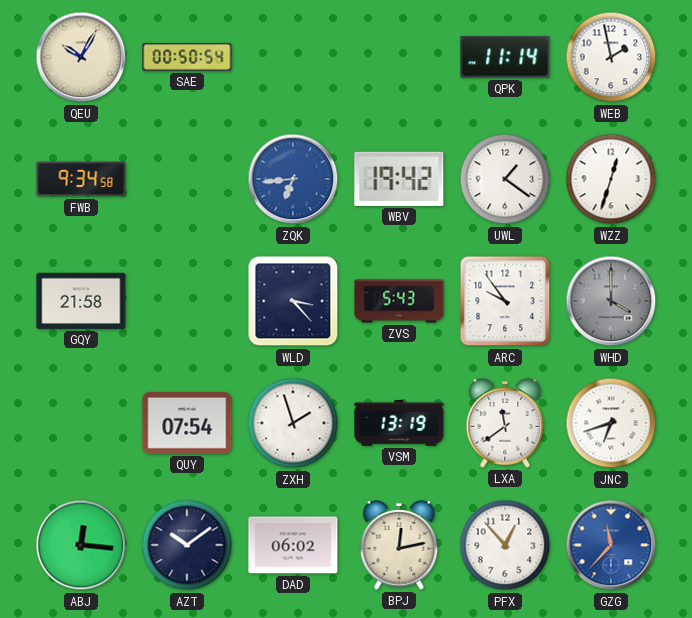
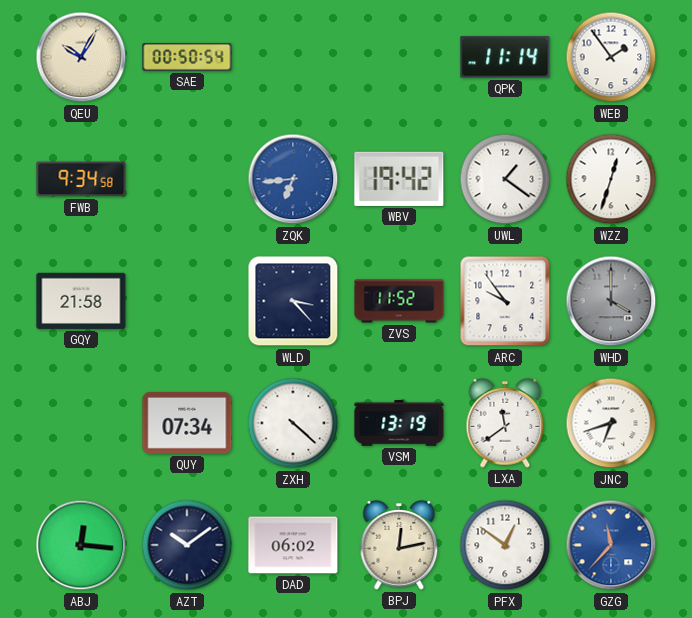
WEB: 1:58 -> 1:54
ZVS: 5:43 -> 11:52
QUY: 07:54 -> 07:34
ZXH: 1:57 -> 4:22
PFX: 12:53 -> 12:51
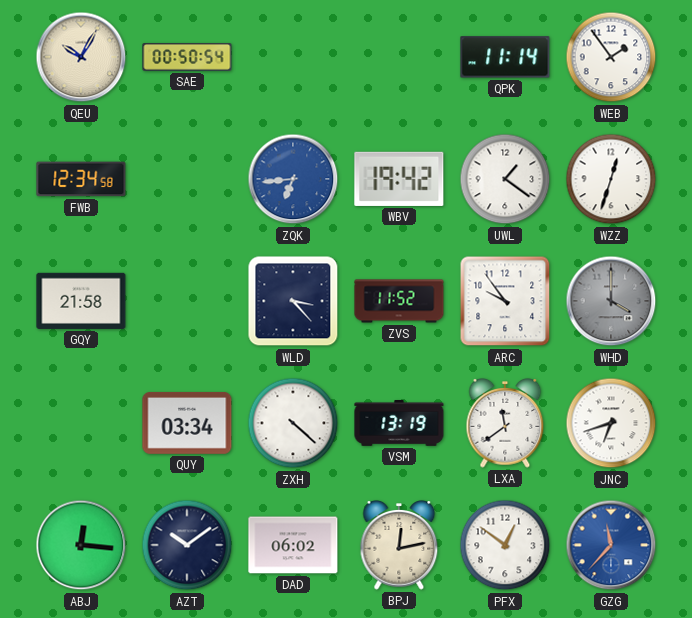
FWB: 9:34 -> 12:34
QUY: 07:34 -> 03:34
